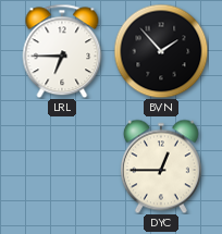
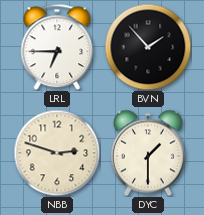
NBB: none -> 2:48
DYC: 12:45 -> 1:30
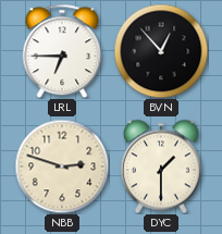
BVN: 1:53 -> 12:53
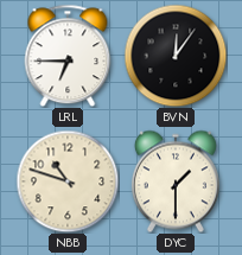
BVN: 12:53 -> 12:06
NBB: 2:48 -> 10:48
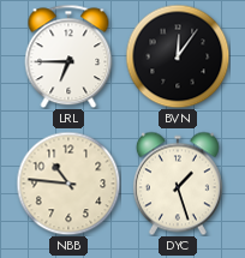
NBB: 10:48 -> 10:46
DYC: 1:30 -> 1:27
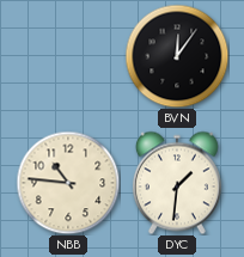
LRL: 6:45 -> none
DYC: 1:27 -> 1:31
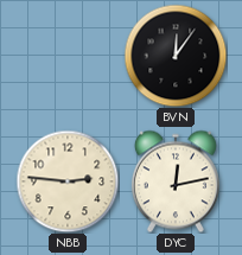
NBB: 10:46 -> 2:46
DYC: 1:31 -> 12:13
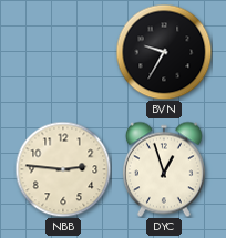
BVN: 12:06 -> 9:35
DYC: 12:13 -> 12:57
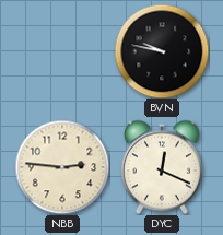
BVN: 9:35 -> 9:47
DYC: 12:57 -> 12:19
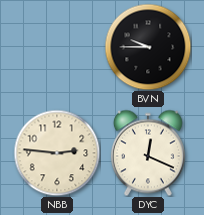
BVN: 9:47 -> 9:45
